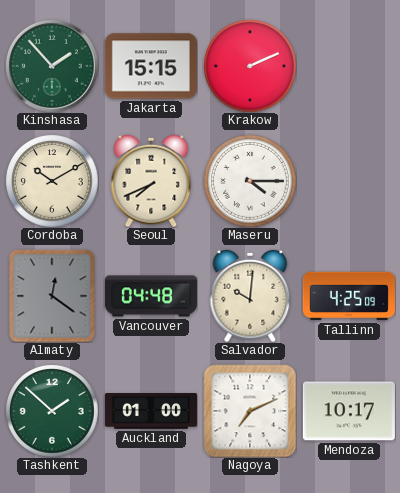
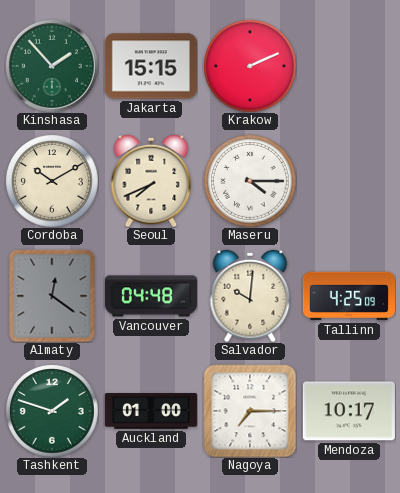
Tashkent: 1:52 -> 1:48
Nagoya: 7:11 -> 7:15
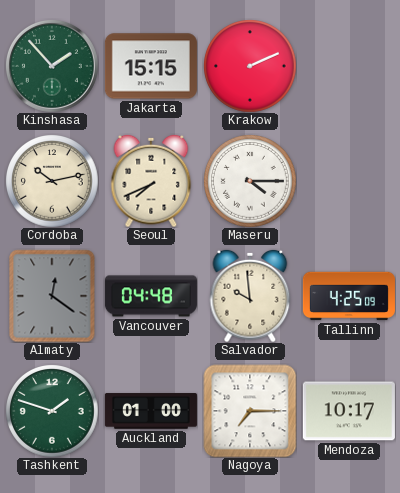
Cordoba: 10:10 -> 10:13
Salvador: 10:01 -> 9:59
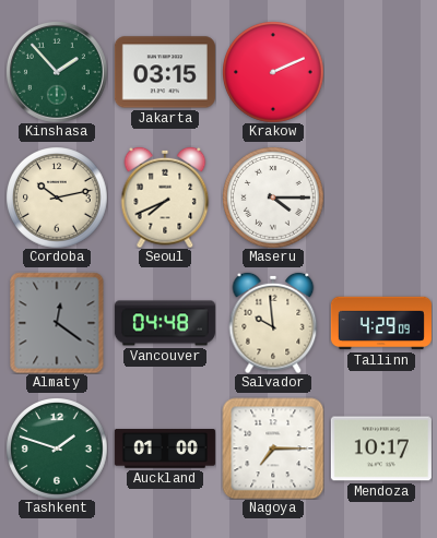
Jakarta: 15:15 -> 03:15
Tallinn: 4:25 -> 4:29
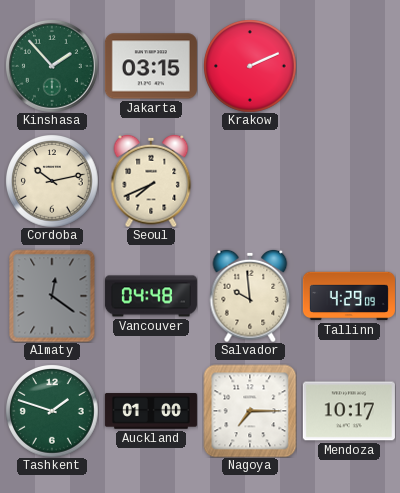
Maseru: 4:15 -> none
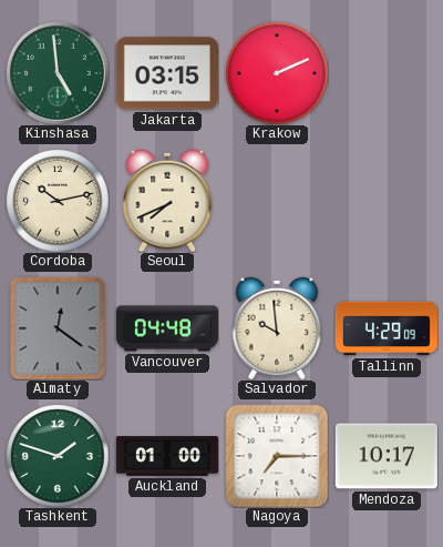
Kinshasa: 1:53 -> 4:59
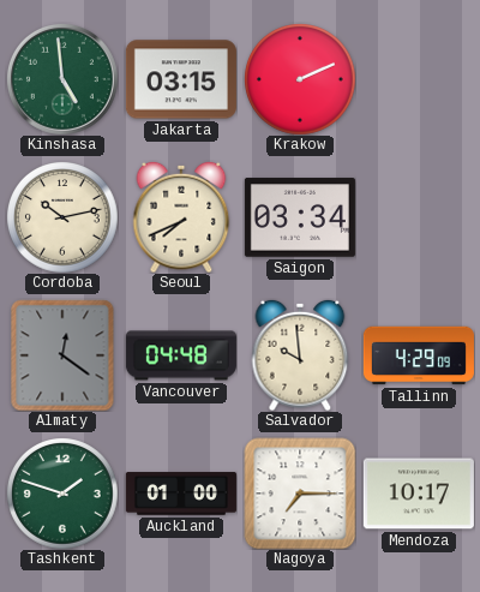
Saigon: none -> 03:34
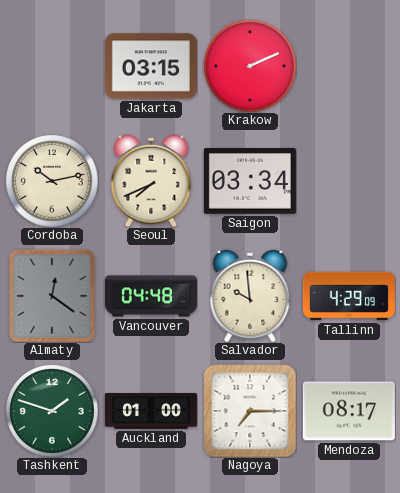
Kinshasa: 4:59 -> none
Mendoza: 10:17 -> 08:17
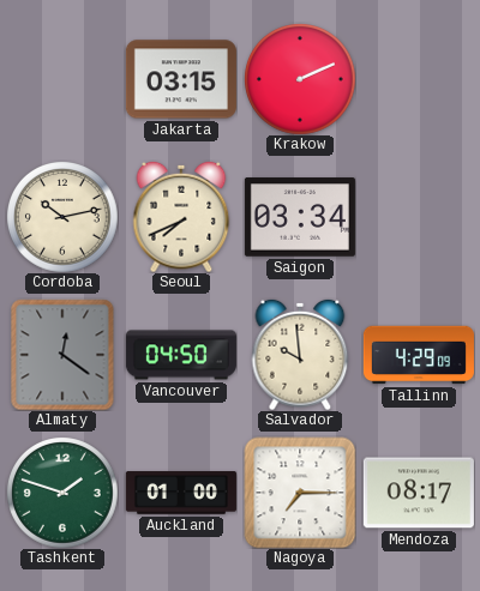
Vancouver: 04:48 -> 04:50
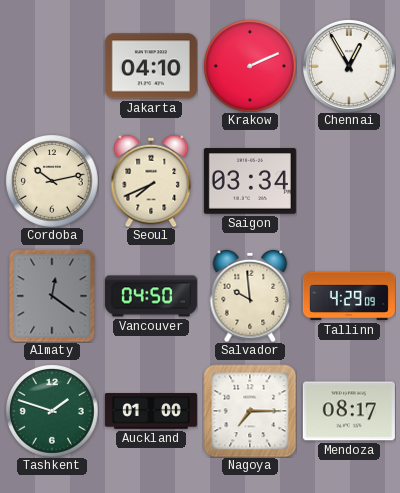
Jakarta: 03:15 -> 04:10
Chennai: none -> 12:55
